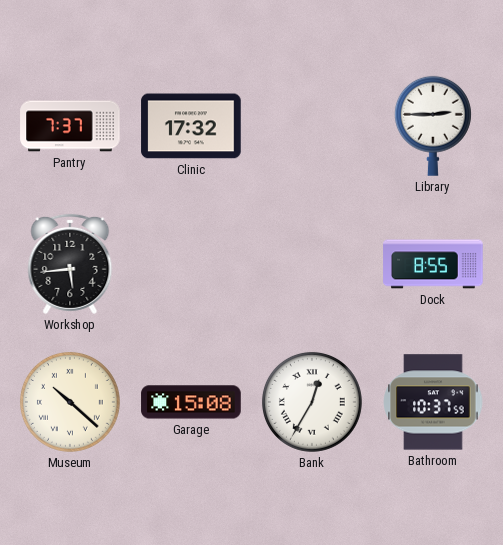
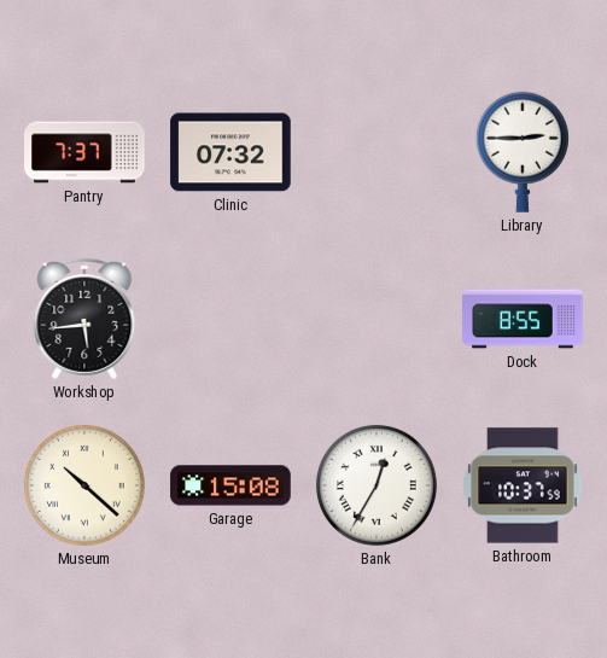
Clinic: 17:32 -> 07:32
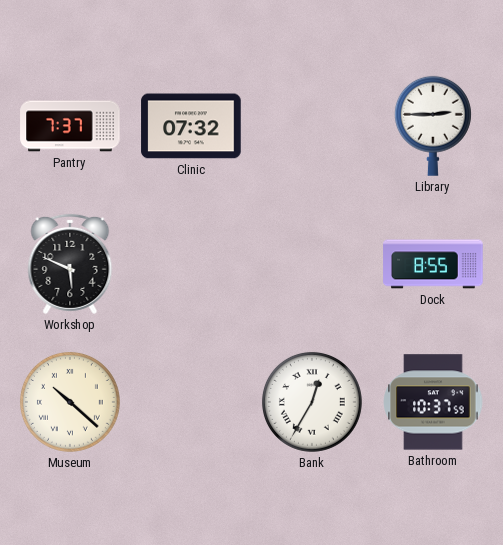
Workshop: 5:44 -> 5:49
Garage: 15:08 -> none
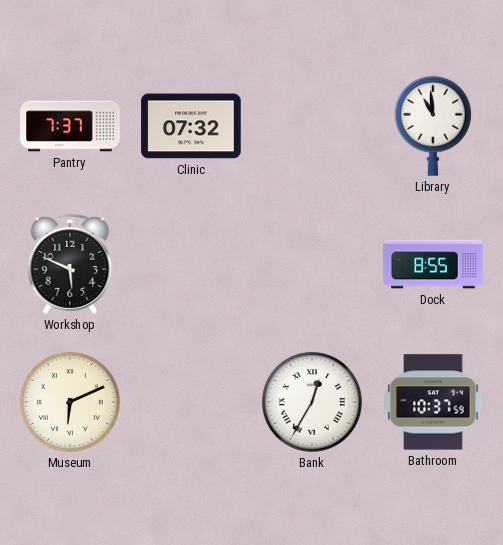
Library: 2:45 -> 10:59
Museum: 10:22 -> 6:11
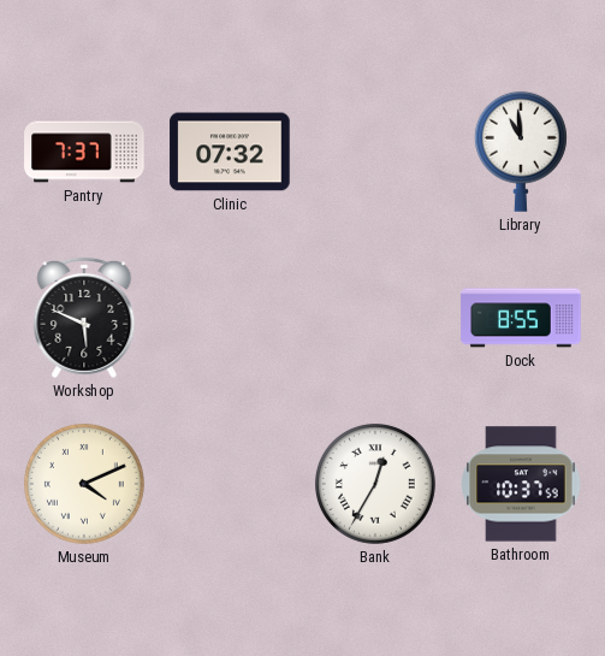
Museum: 6:11 -> 4:11
